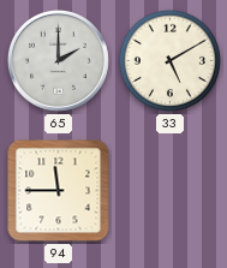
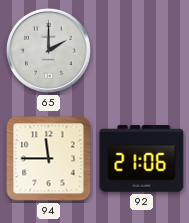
33: 5:10 -> none
92: none -> 21:06
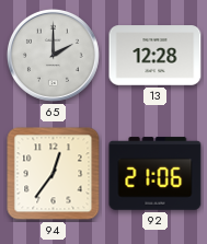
13: none -> 12:28
94: 11:45 -> 12:36
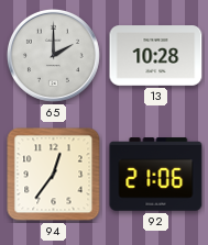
13: 12:28 -> 10:28
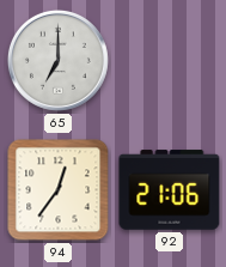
65: 2:00 -> 7:00
13: 10:28 -> none
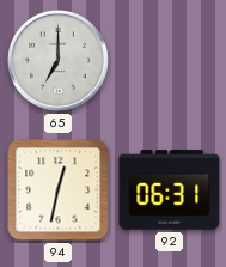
94: 12:36 -> 12:32
92: 21:06 -> 06:31
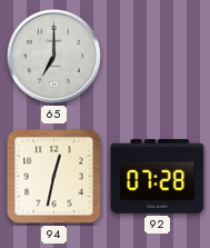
92: 06:31 -> 07:28
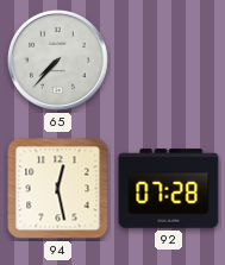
65: 7:00 -> 7:37
94: 12:32 -> 12:28
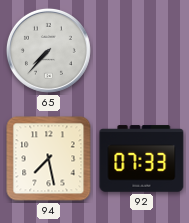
94: 12:28 -> 7:28
92: 07:28 -> 07:33
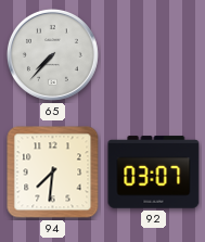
94: 7:28 -> 7:31
92: 07:33 -> 03:07
